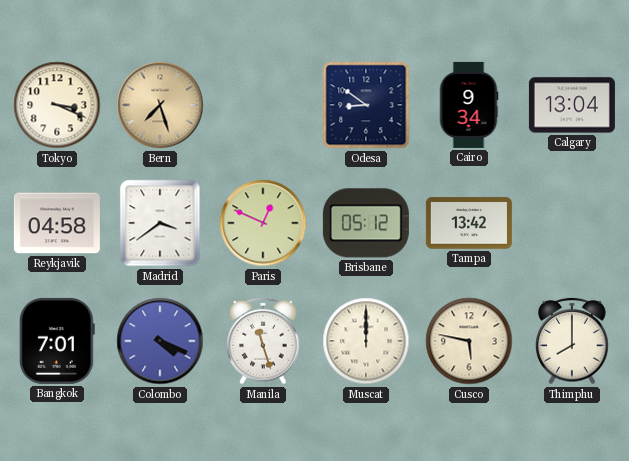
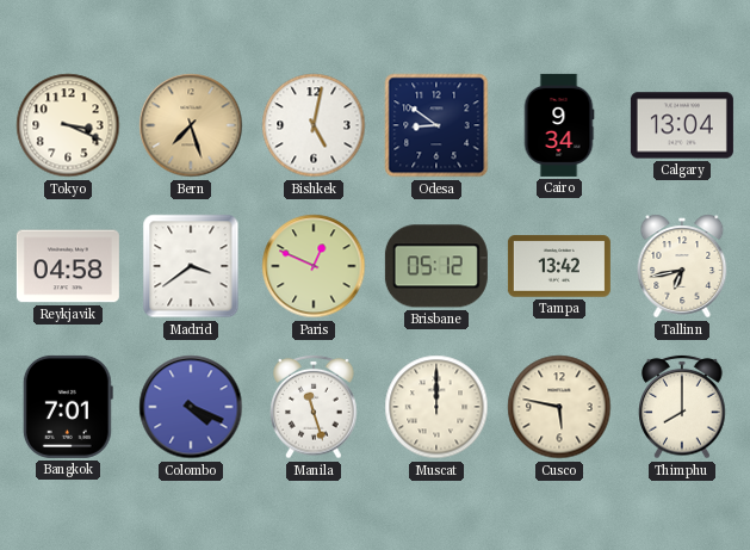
Bishkek: none -> 5:02
Tallinn: none -> 6:43
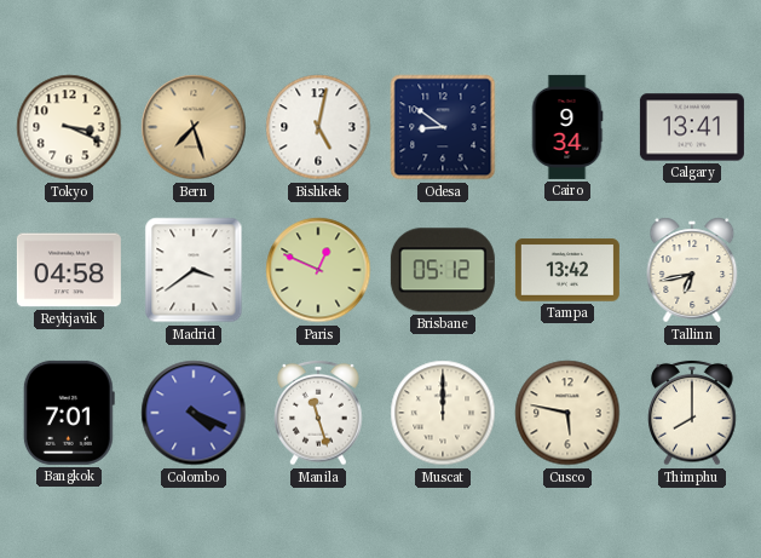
Calgary: 13:04 -> 13:41
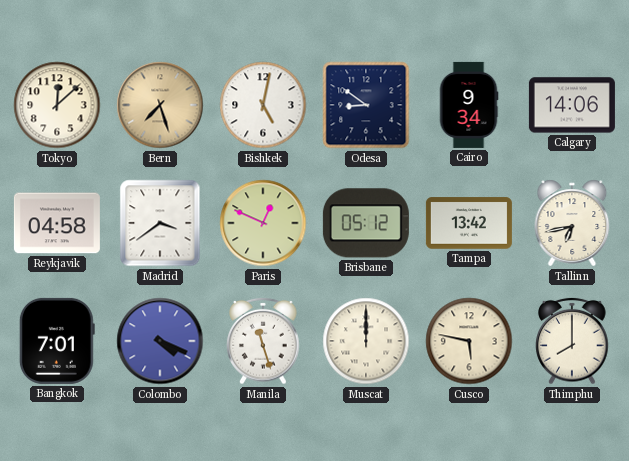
Tokyo: 3:19 -> 12:08
Calgary: 13:41 -> 14:06
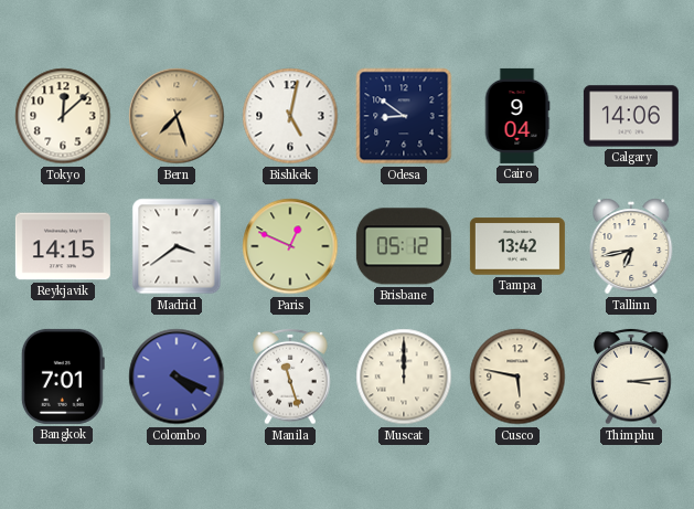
Cairo: 9:34 -> 9:04
Reykjavik: 04:58 -> 14:15
Thimphu: 8:00 -> 3:14
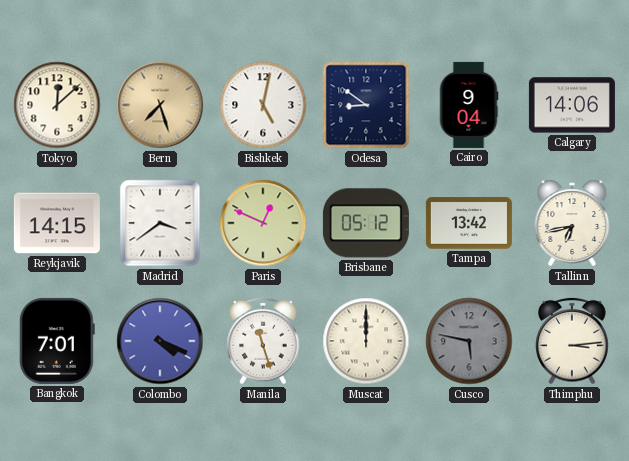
Cusco dial: cream -> grey
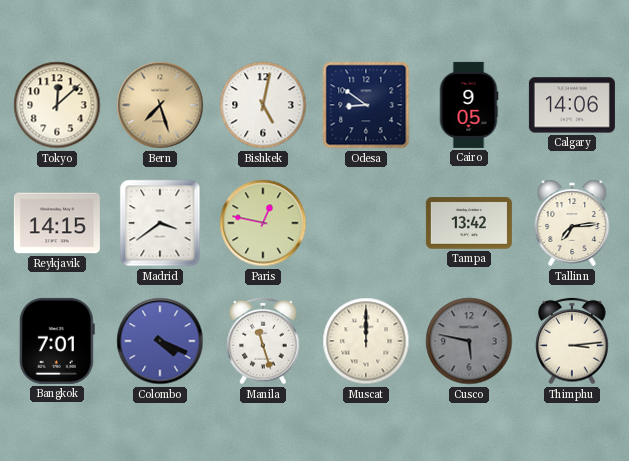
Cairo: 9:04 -> 9:05
Paris: 12:49 -> 12:47
Brisbane: 05:12 -> none
Tallinn: 6:43 -> 7:14
